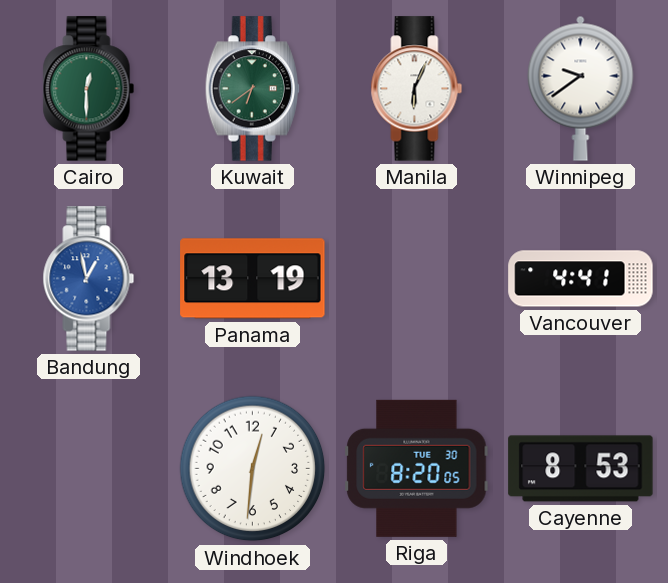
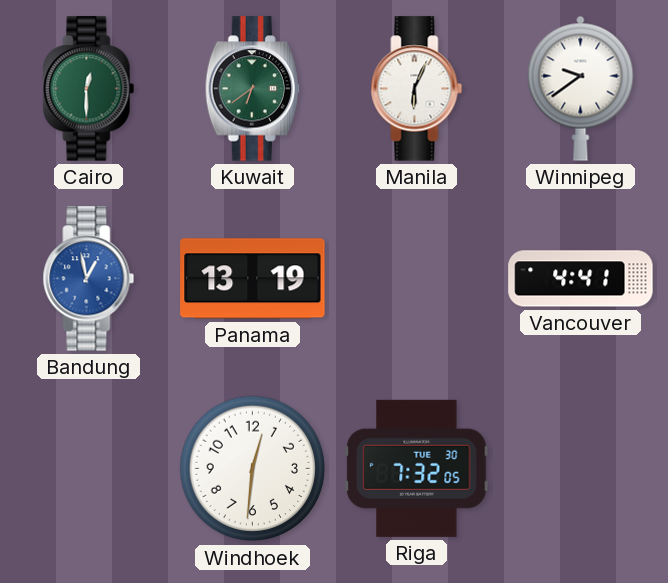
Riga: 8:20 -> 7:32
Cayenne: 8:53 -> none
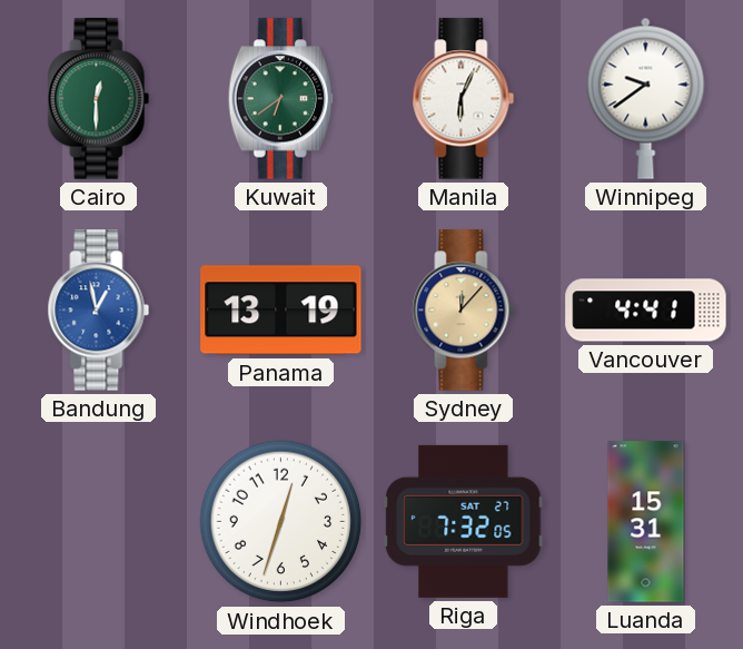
Sydney: none -> 12:07
Windhoek: 12:31 -> 12:33
Riga date: TUE 30 -> SAT 27
Luanda: none -> 15:31
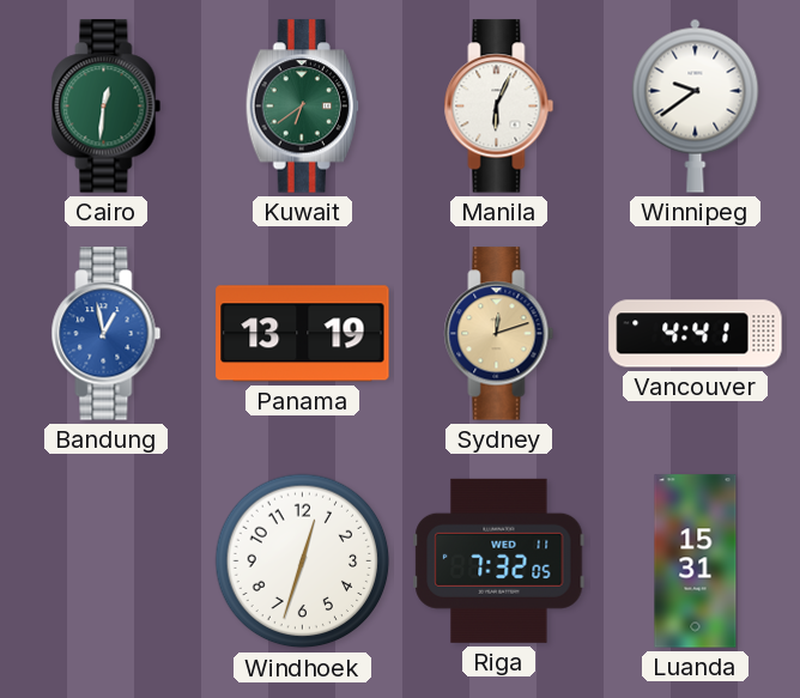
Cairo: 12:30 -> 12:31
Sydney: 12:07 -> 12:12
Riga date: SAT 27 -> WED 11
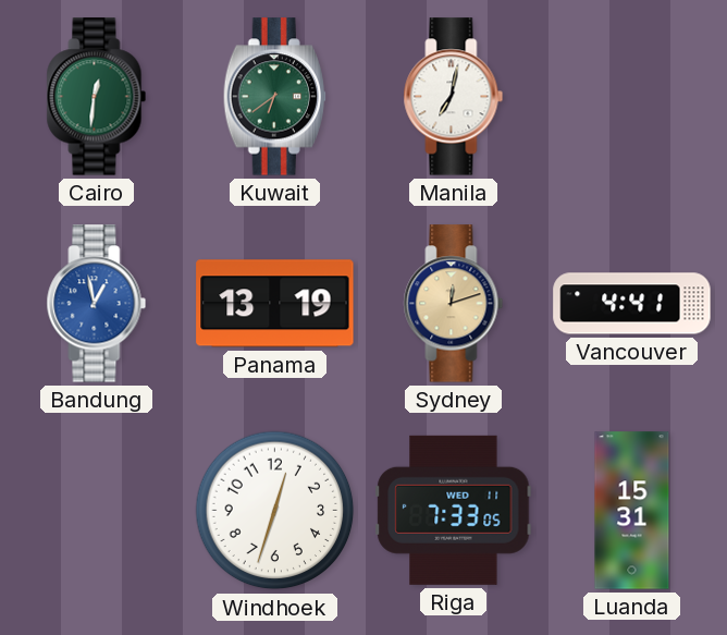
Manila: 6:04 -> 7:02
Winnipeg: 9:39 -> none
Riga: 7:32 -> 7:33
